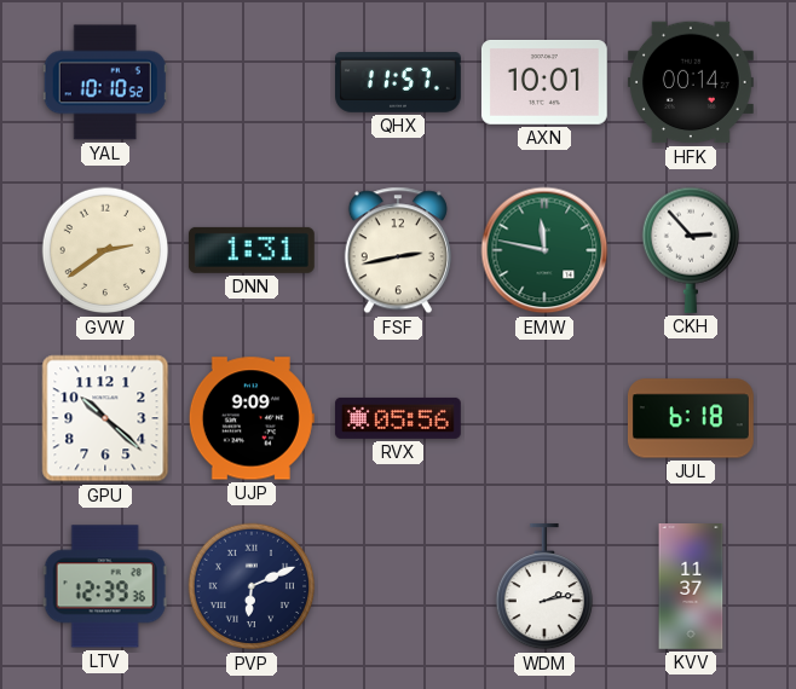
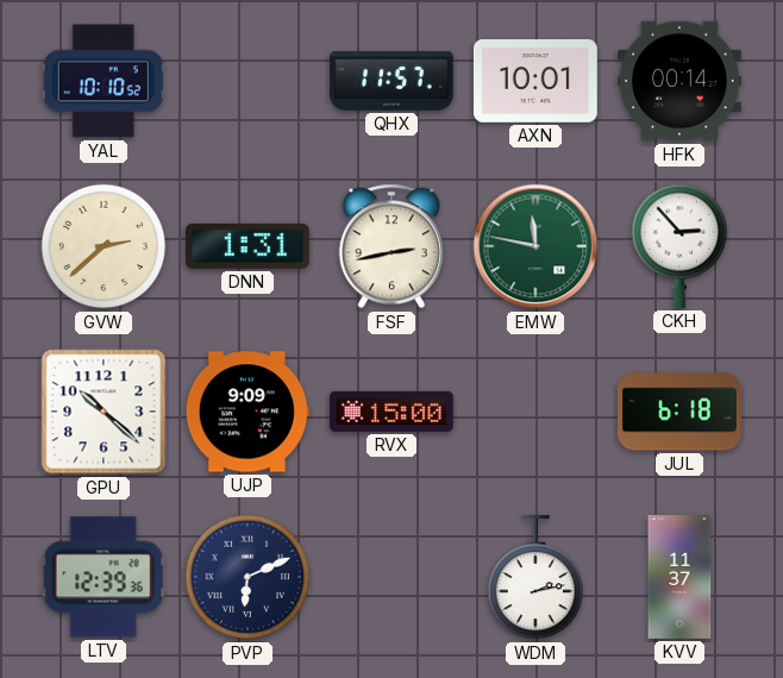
GVW: 2:39 -> 2:38
RVX: 05:56 -> 15:00
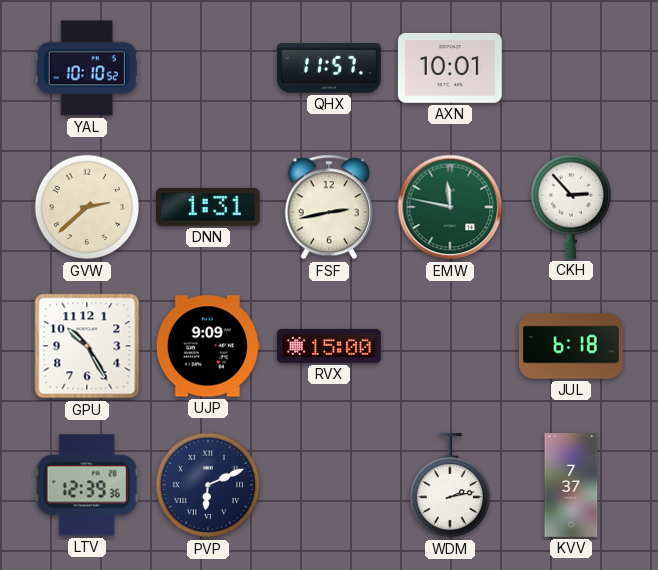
HFK: 00:14 -> none
GPU: 10:22 -> 10:25
KVV: 11:37 -> 7:37
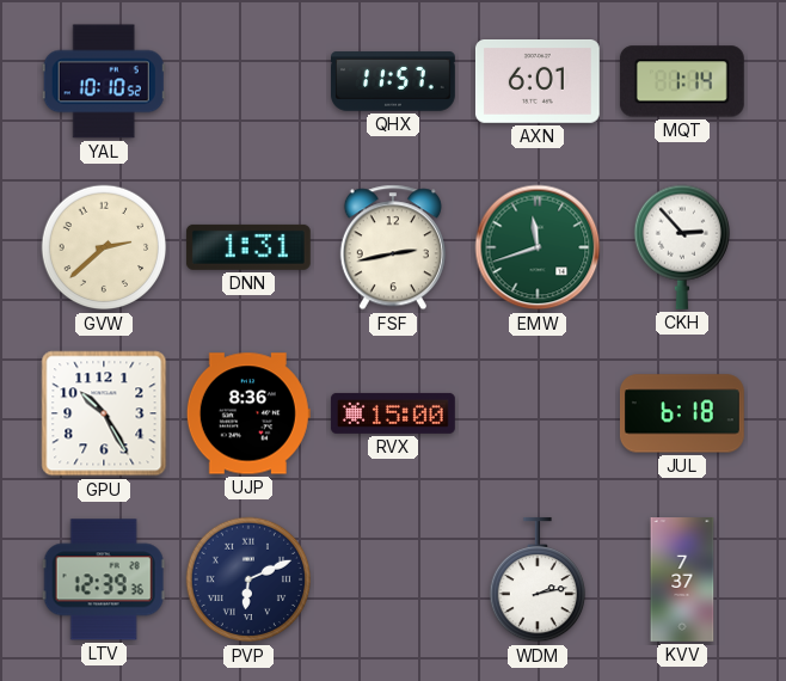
AXN: 10:01 -> 6:01
MQT: none -> 1:14
EMW: 11:47 -> 11:42
UJP: 9:09 -> 8:36
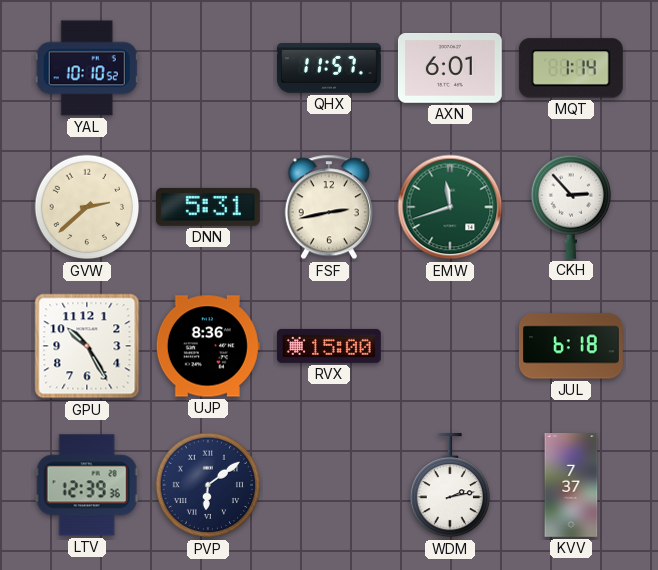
DNN: 1:31 -> 5:31
PVP: 6:11 -> 6:09
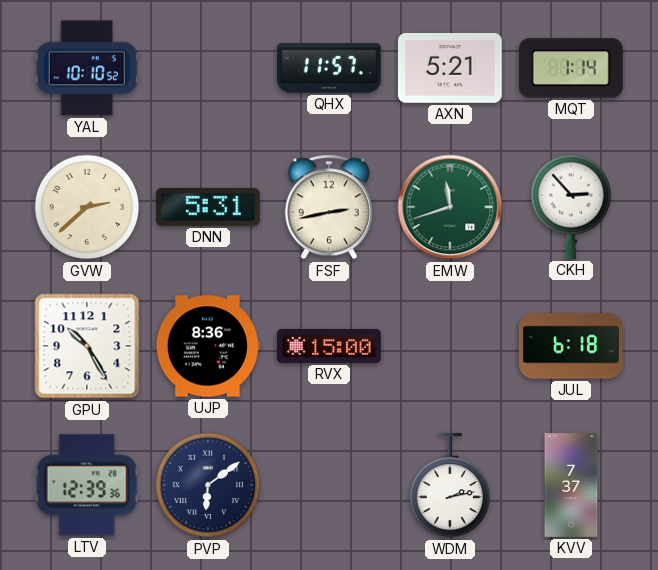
AXN: 6:01 -> 5:21
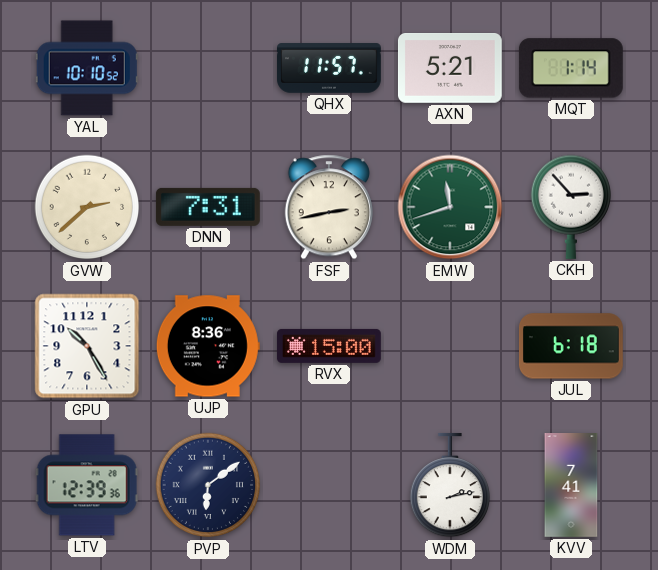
DNN: 5:31 -> 7:31
KVV: 7:37 -> 7:41
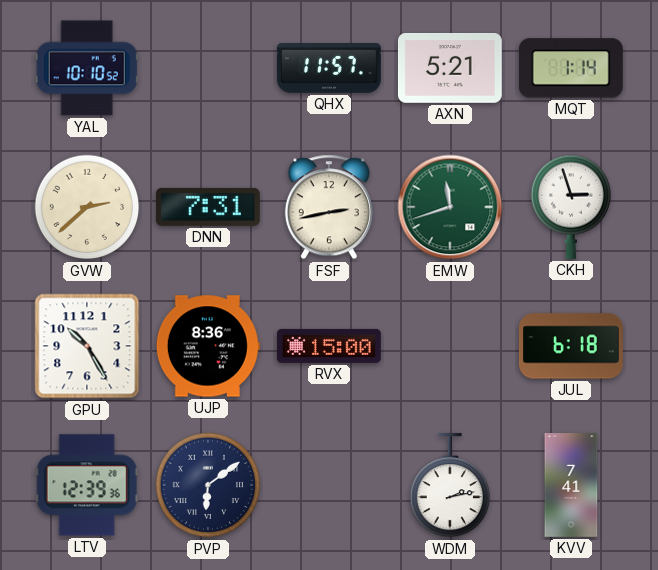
CKH: 2:53 -> 2:57
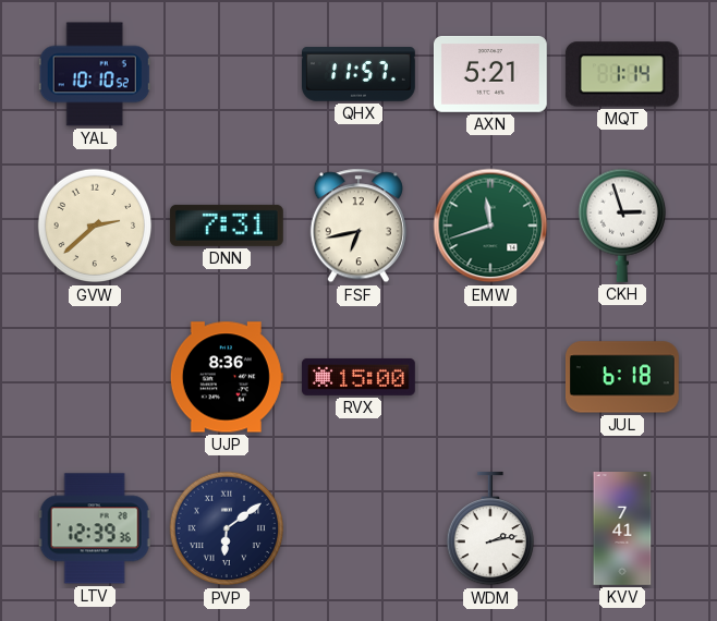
FSF: 2:43 -> 6:43
GPU: 10:25 -> none
